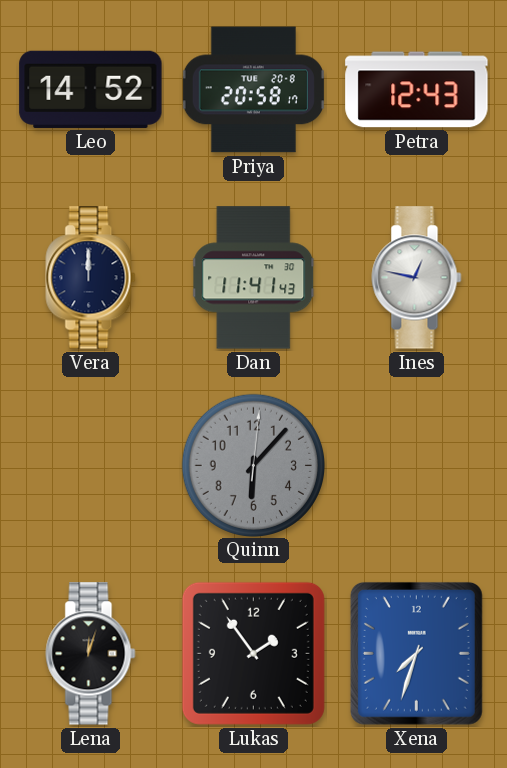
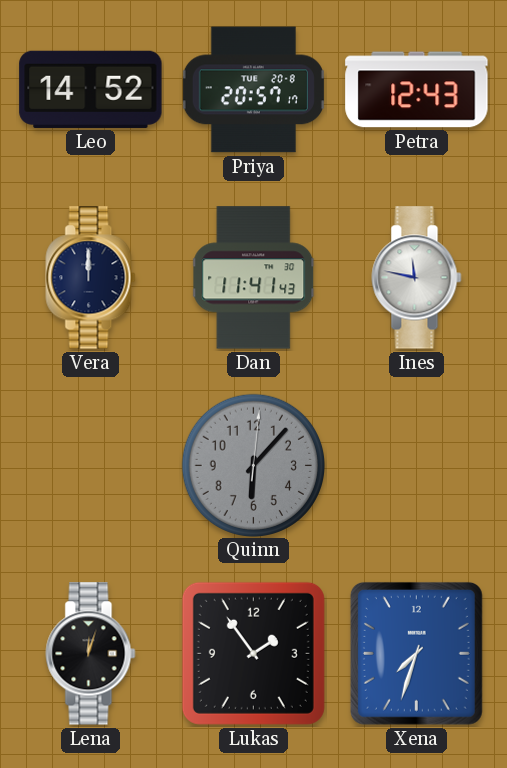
Priya: 20:58 -> 20:57
Ines: 12:47 -> 11:47
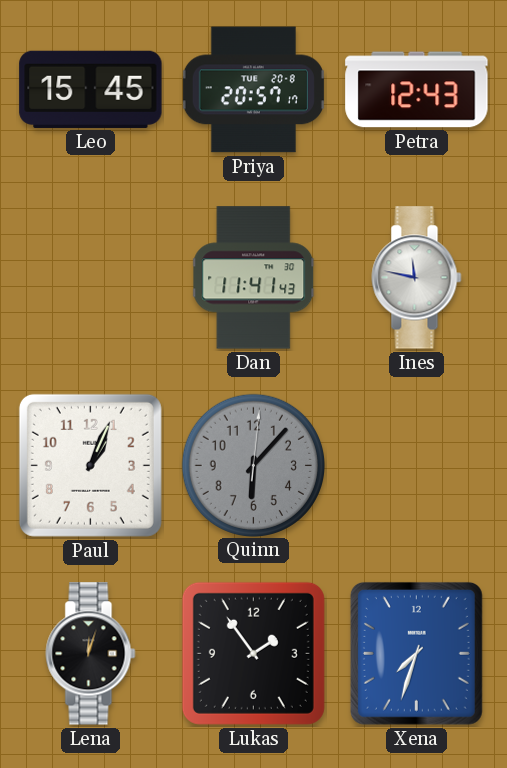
Leo: 14:52 -> 15:45
Vera: 12:00 -> none
Paul: none -> 1:04
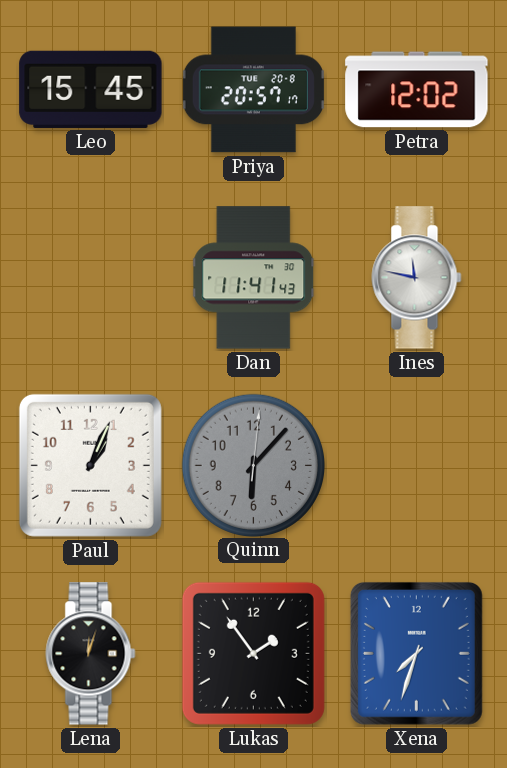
Petra: 12:43 -> 12:02
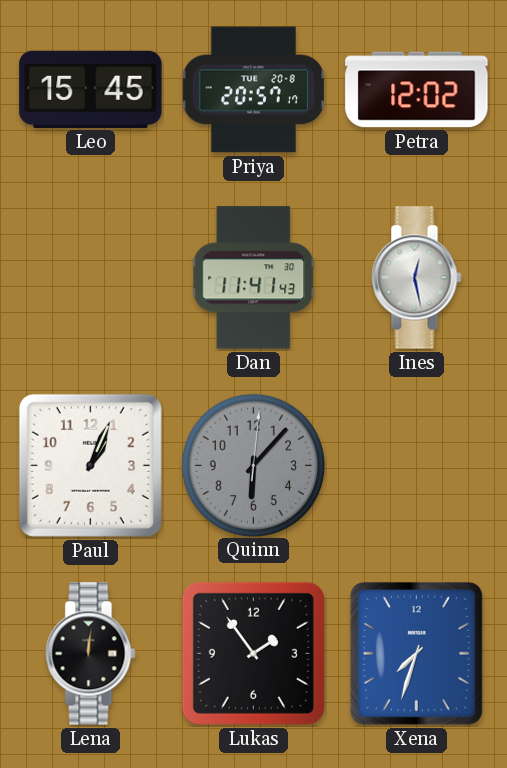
Ines: 11:47 -> 12:28
Lena: 12:03 -> 12:01
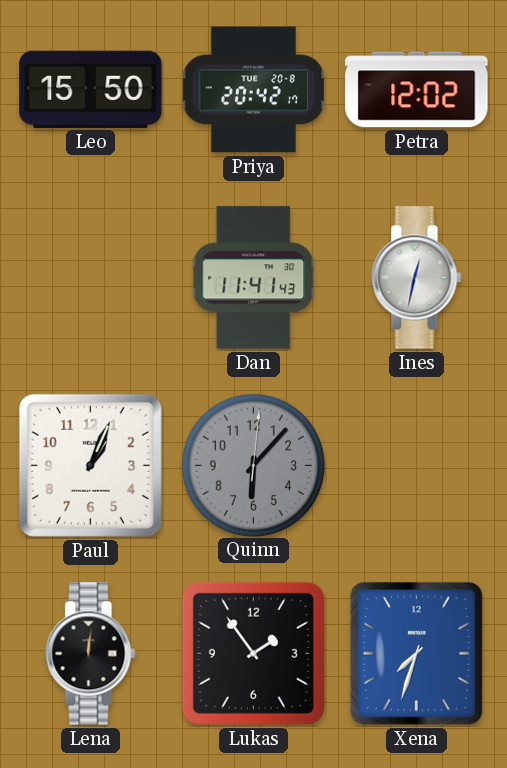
Leo: 15:45 -> 15:50
Priya: 20:57 -> 20:42
Ines: 12:28 -> 12:32
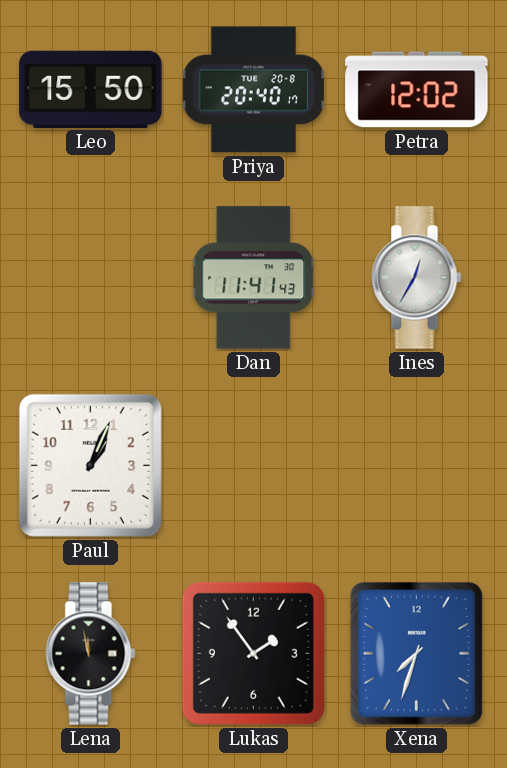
Priya: 20:42 -> 20:40
Ines: 12:32 -> 12:35
Quinn: 6:07 -> none
Lena: 12:01 -> 11:58
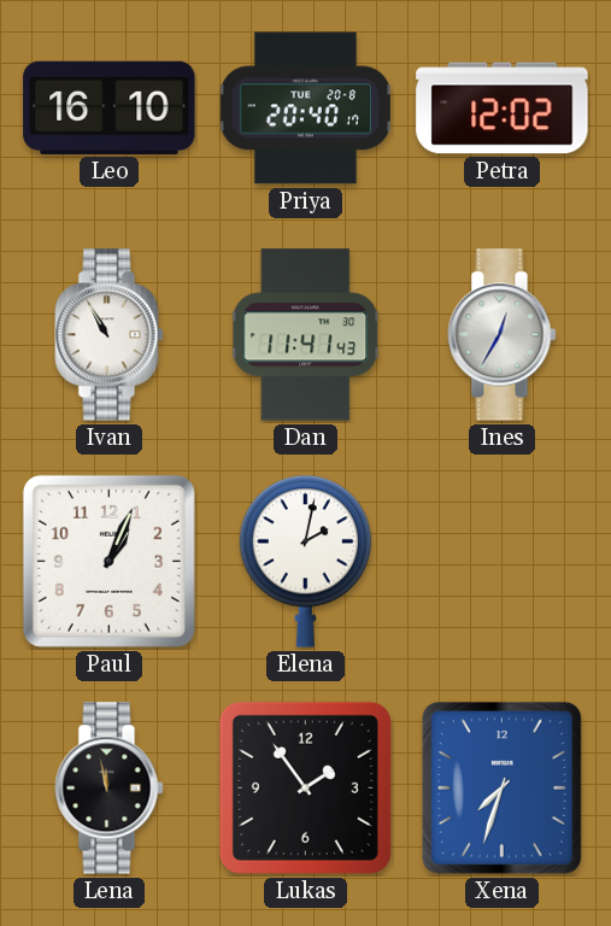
Leo: 15:50 -> 16:10
Ivan: none -> 10:55
Elena: none -> 2:02
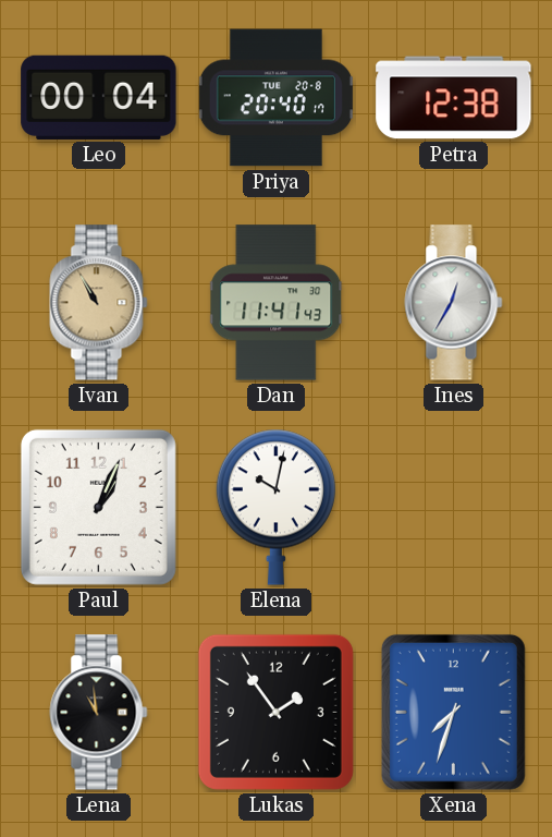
Leo: 16:10 -> 00:04
Petra: 12:02 -> 12:38
Ivan dial: white -> champagne
Elena: 2:02 -> 10:02
Lena: 11:58 -> 10:59
